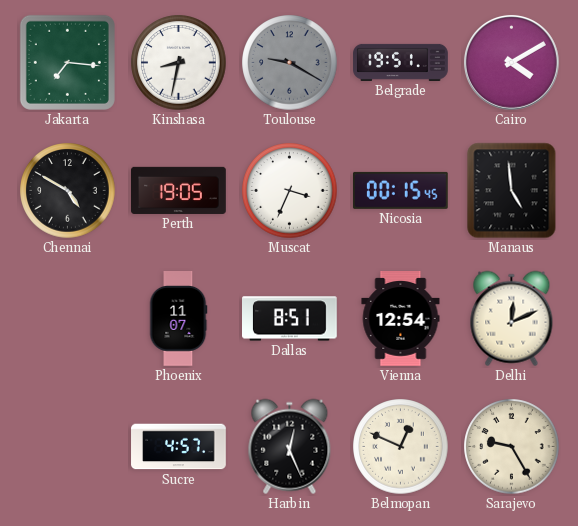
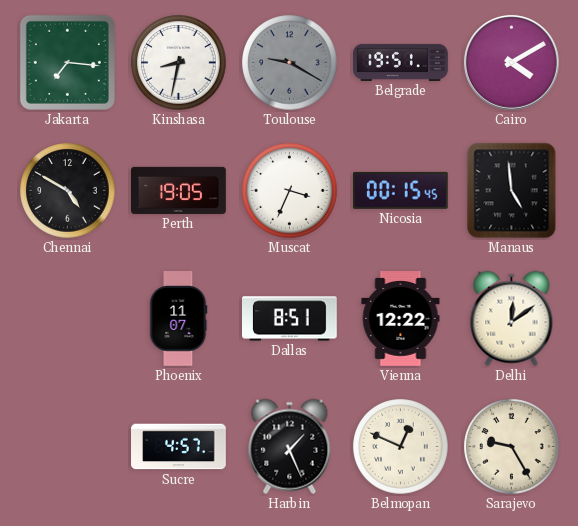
Vienna: 12:54 -> 12:22
Delhi: 12:11 -> 12:09
Harbin: 12:26 -> 1:26
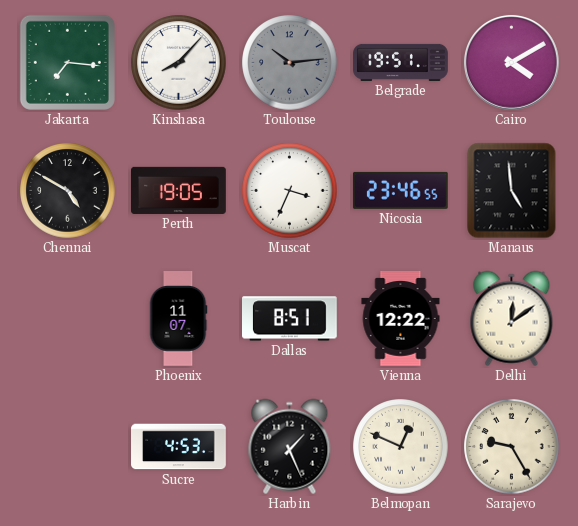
Kinshasa: 8:32 -> 8:07
Toulouse: 9:20 -> 10:14
Nicosia: 00:15 -> 23:46
Sucre: 4:57 -> 4:53
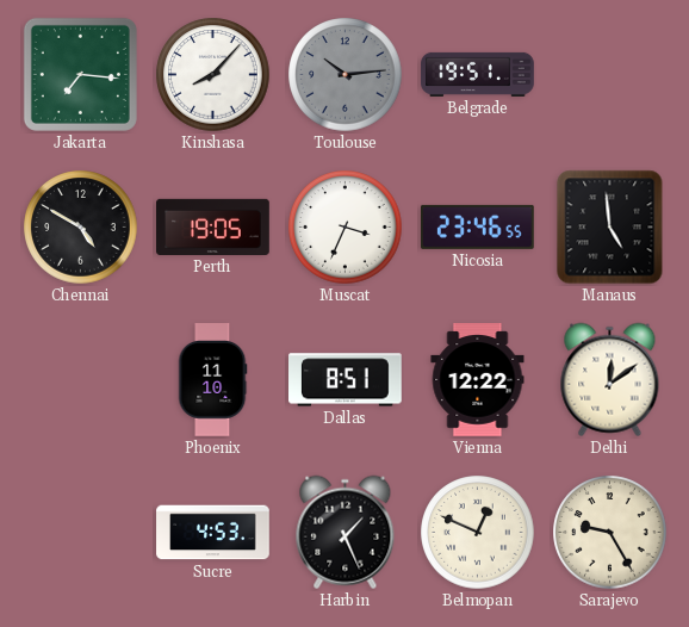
Cairo: 4:10 -> none
Phoenix: 11:07 -> 11:10
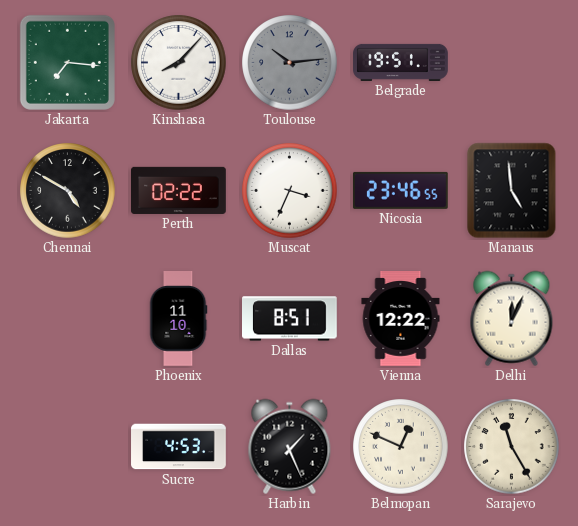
Perth: 19:05 -> 02:22
Delhi: 12:09 -> 12:04
Sarajevo: 9:25 -> 11:25
